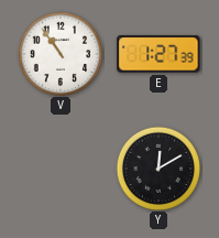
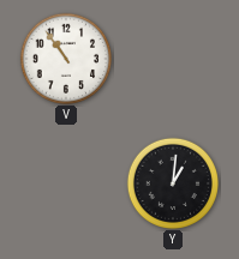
E: 1:27 -> none
Y: 12:10 -> 1:01
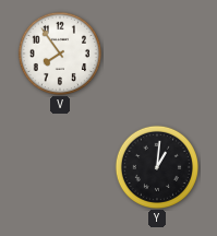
V: 10:54 -> 7:54
